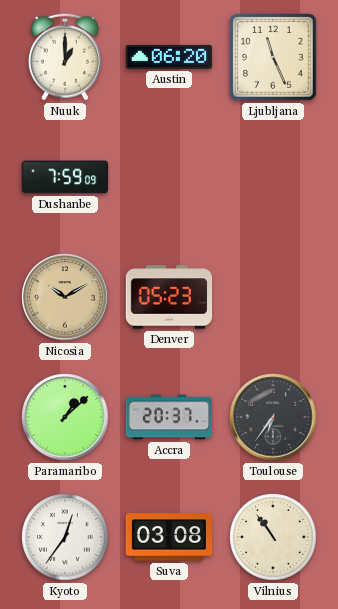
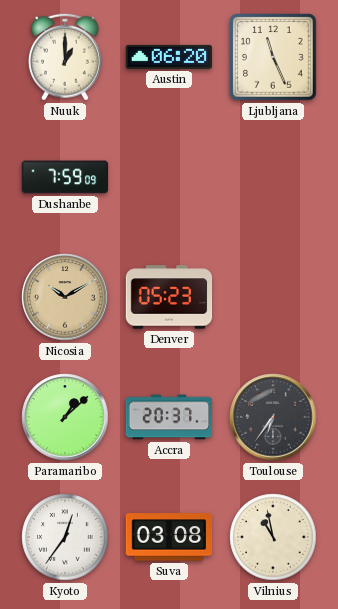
Vilnius: 10:54 -> 10:58
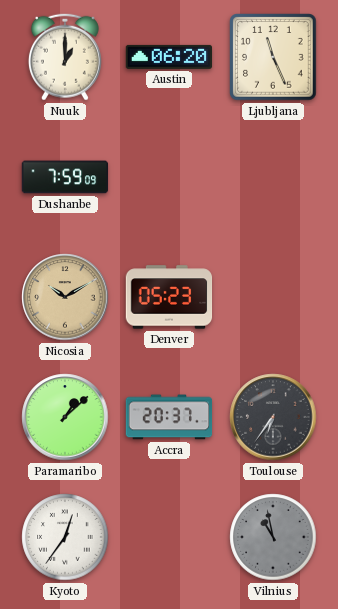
Suva: 03:08 -> none
Vilnius dial: cream -> grey
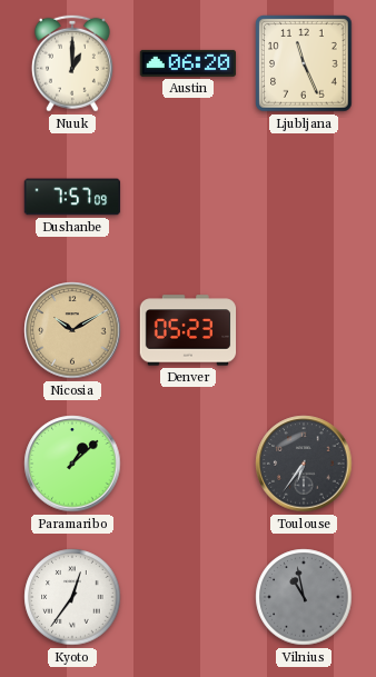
Dushanbe: 7:59 -> 7:57
Accra: 20:37 -> none
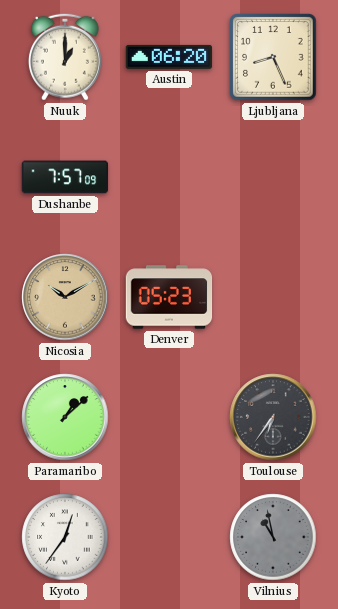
Ljubljana: 11:26 -> 8:26
